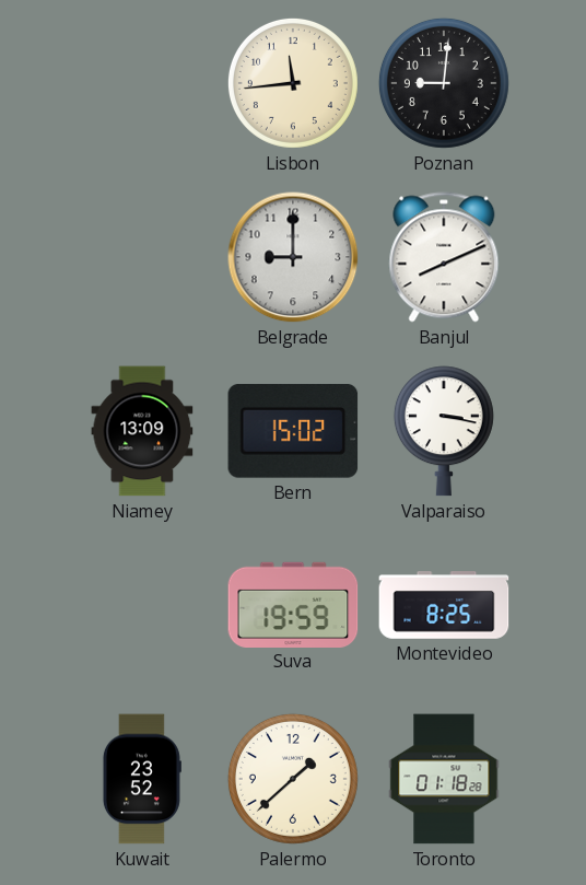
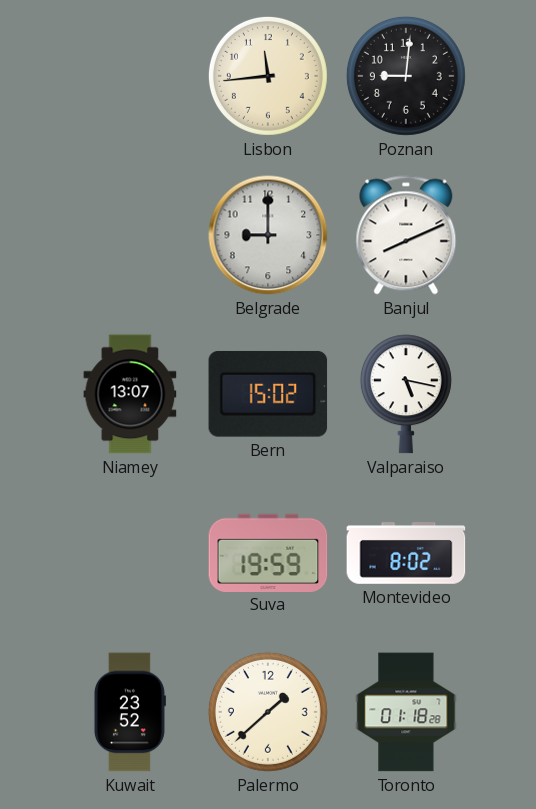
Niamey: 13:09 -> 13:07
Valparaiso: 3:17 -> 5:17
Montevideo: 8:25 -> 8:02
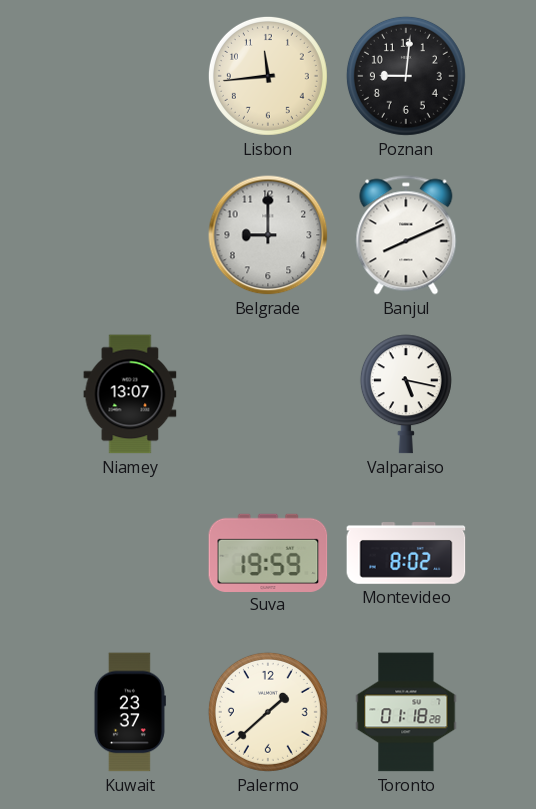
Bern: 15:02 -> none
Kuwait: 23:52 -> 23:37
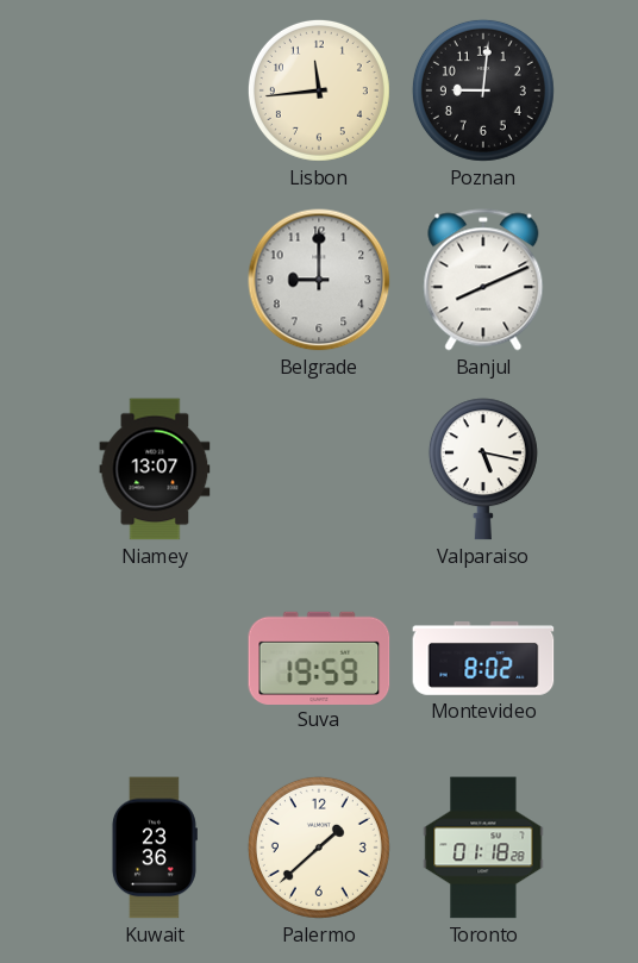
Kuwait: 23:37 -> 23:36
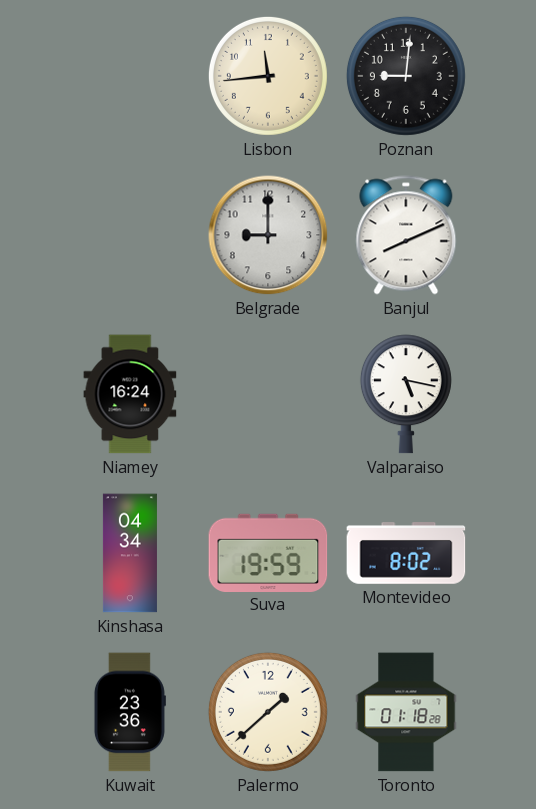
Niamey: 13:07 -> 16:24
Kinshasa: none -> 04:34
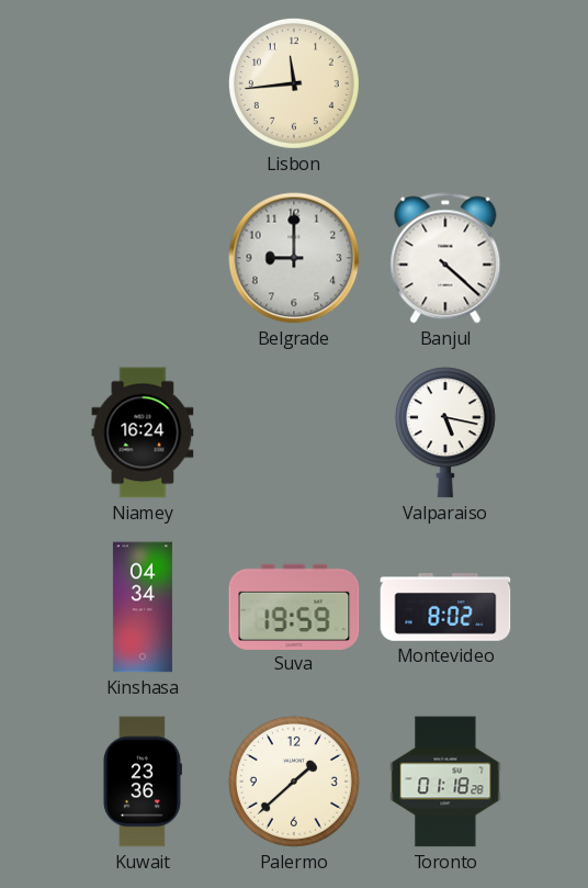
Poznan: 9:01 -> none
Banjul: 8:11 -> 4:22
